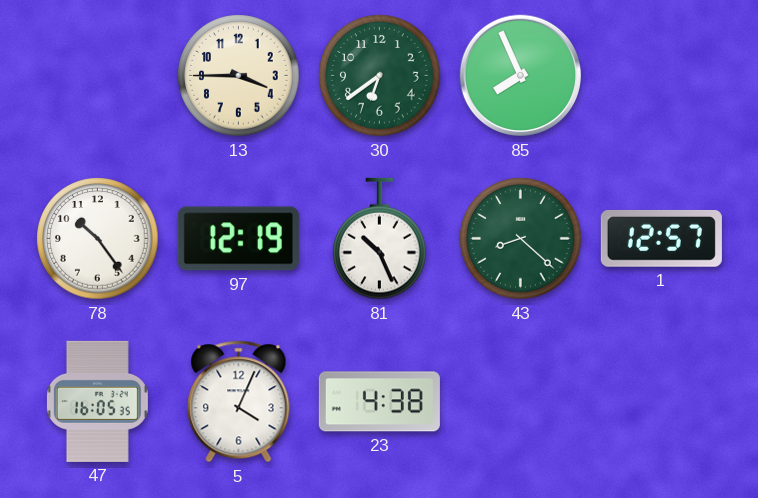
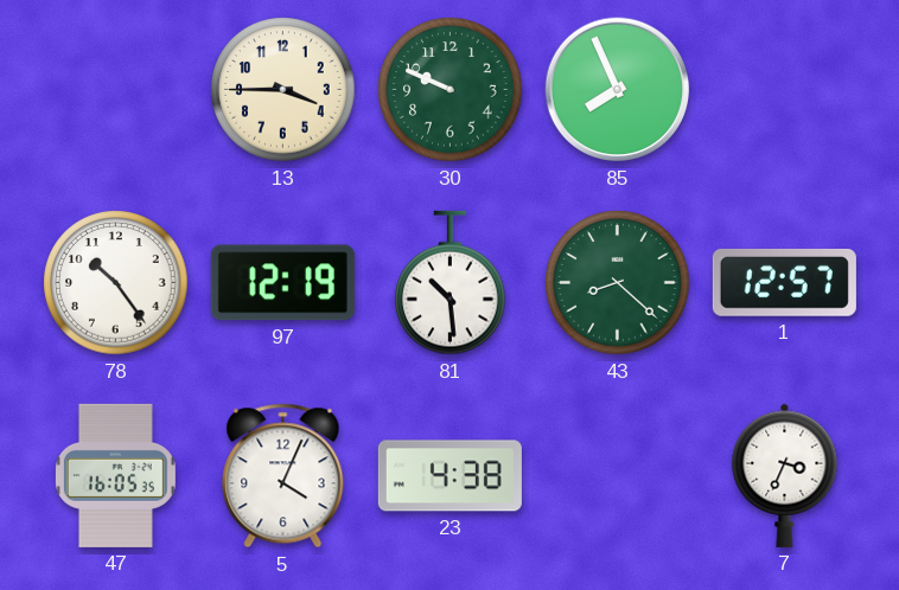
30: 6:39 -> 9:49
81: 10:26 -> 10:29
7: none -> 3:34
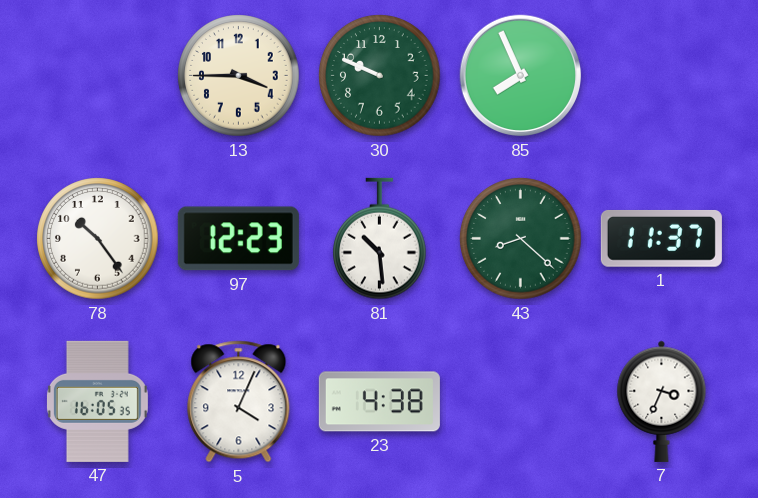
97: 12:19 -> 12:23
1: 12:57 -> 11:37
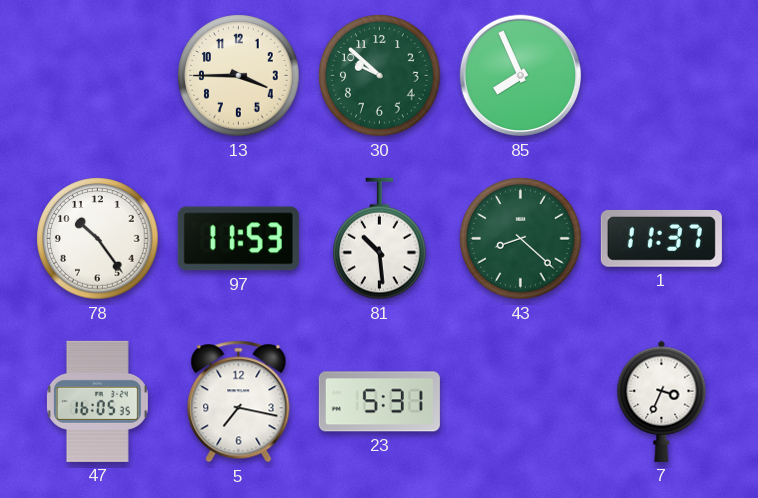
30: 9:49 -> 9:52
97: 12:23 -> 11:53
5: 4:04 -> 7:17
23: 4:38 -> 5:31
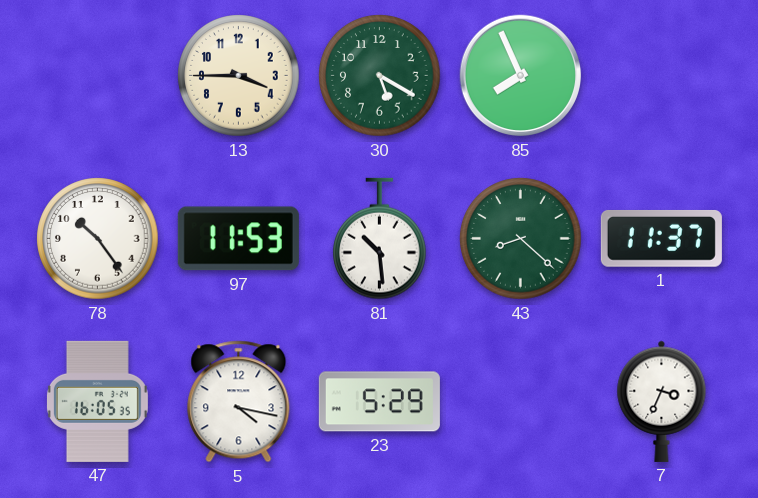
30: 9:52 -> 5:20
5: 7:17 -> 4:17
23: 5:31 -> 5:29
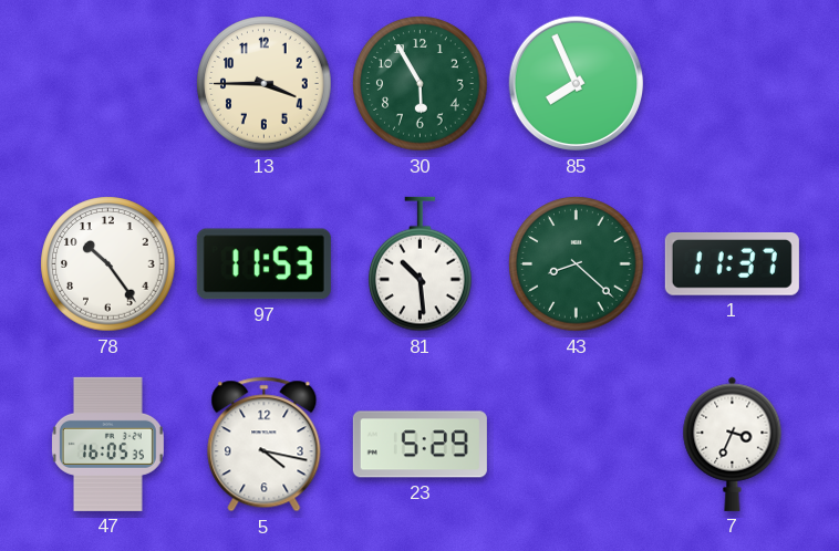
30: 5:20 -> 5:55
